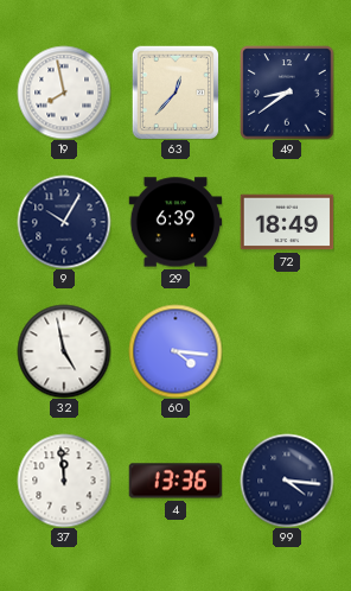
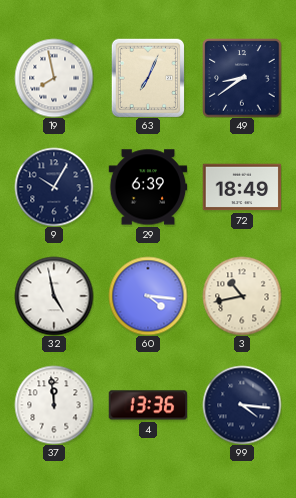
63: 12:37 -> 7:04
3: none -> 10:43
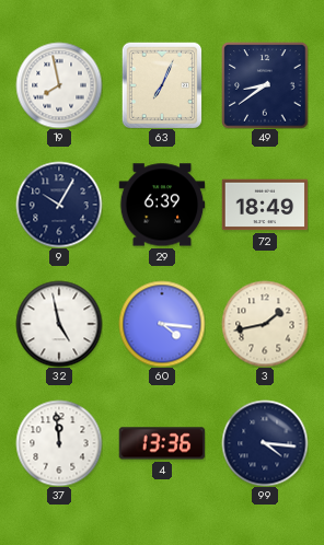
3: 10:43 -> 1:43
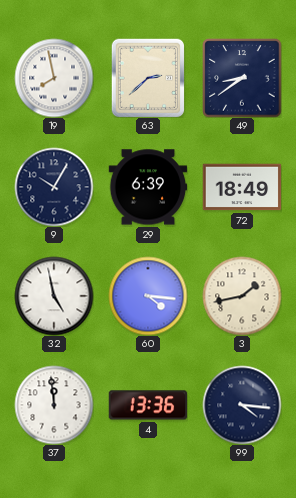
63: 7:04 -> 2:38
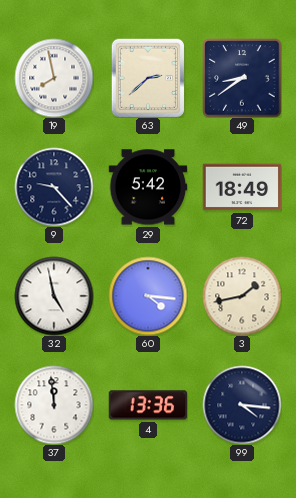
9: 10:05 -> 9:23
29: 6:39 -> 5:42
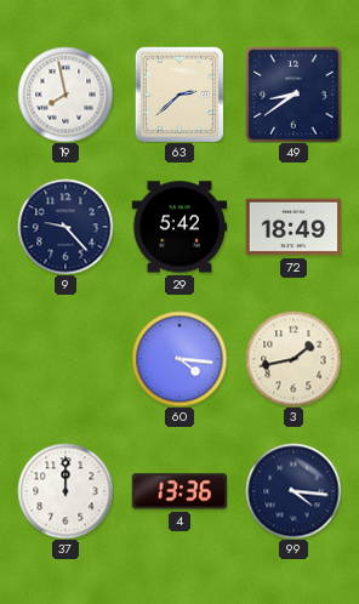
32: 4:58 -> none
37: 11:59 -> 12:00
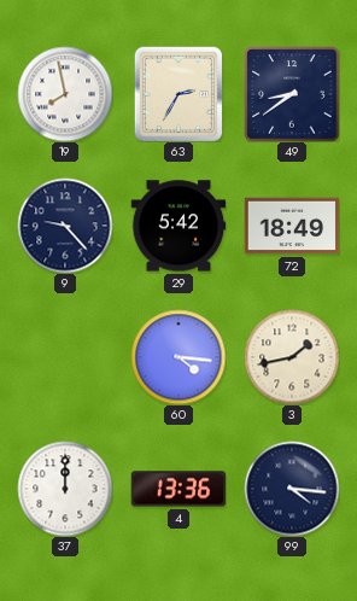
63: 2:38 -> 2:35
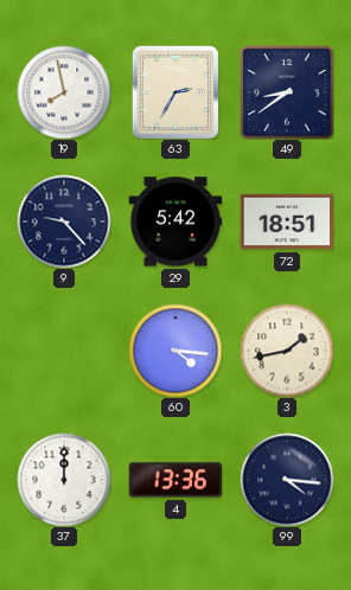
72: 18:49 -> 18:51
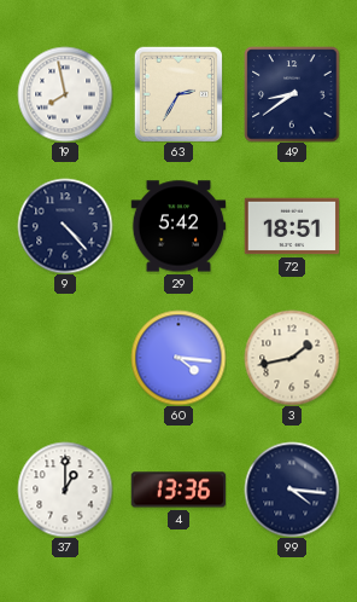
9: 9:23 -> 4:23
37: 12:00 -> 1:00
